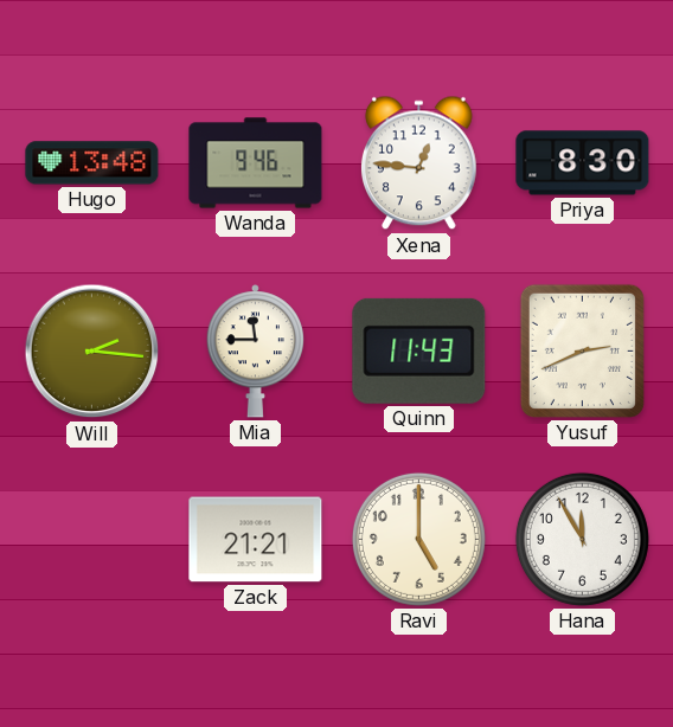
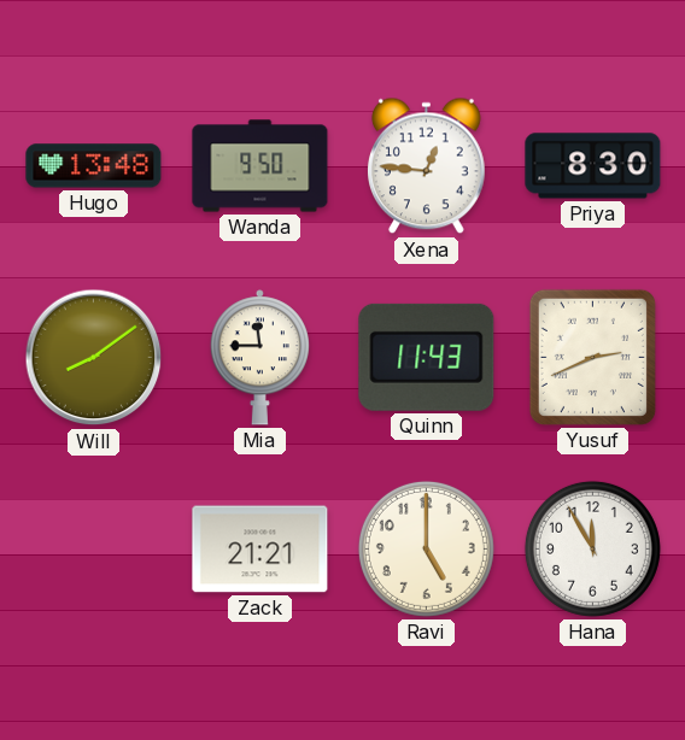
Wanda: 9:46 -> 9:50
Will: 2:16 -> 8:09
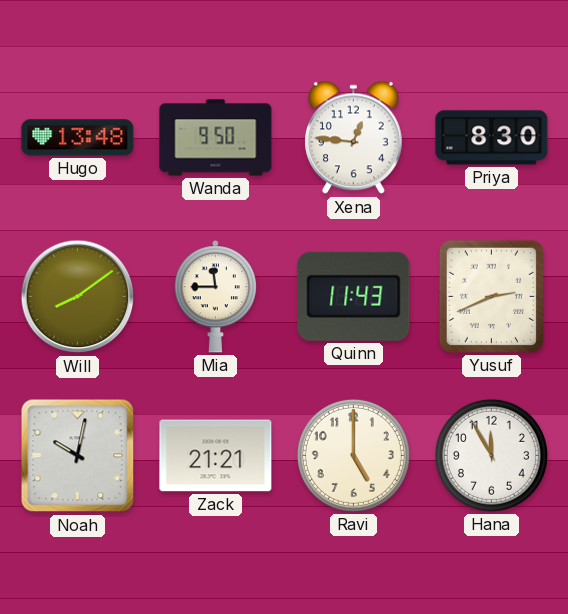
Noah: none -> 10:02
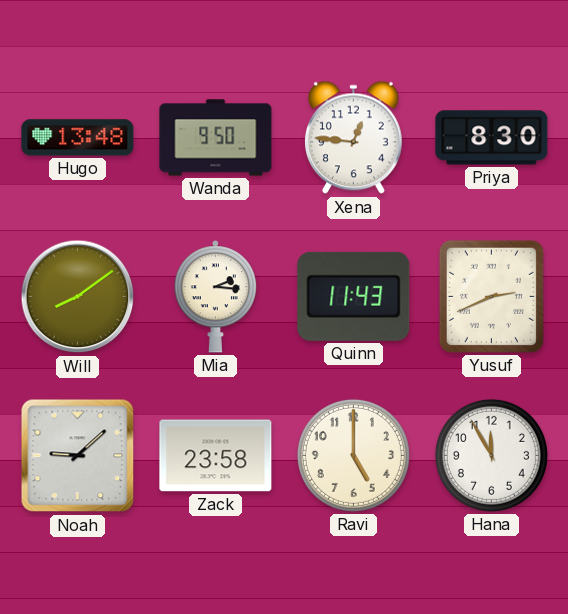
Mia: 11:45 -> 2:16
Noah: 10:02 -> 9:08
Zack: 21:21 -> 23:58
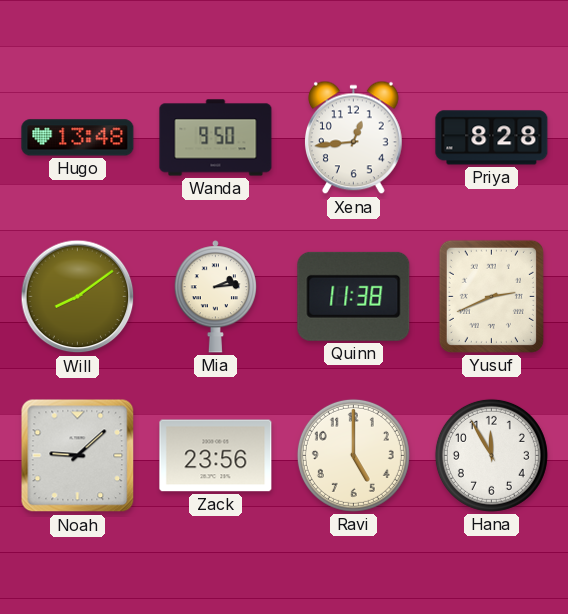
Xena: 12:46 -> 12:44
Priya: 8:30 -> 8:28
Mia: 2:16 -> 2:14
Quinn: 11:43 -> 11:38
Zack: 23:58 -> 23:56
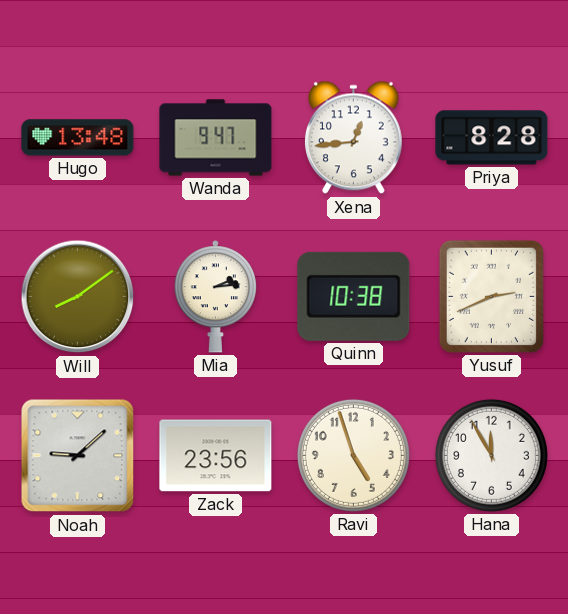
Wanda: 9:50 -> 9:47
Quinn: 11:38 -> 10:38
Ravi: 5:00 -> 4:57
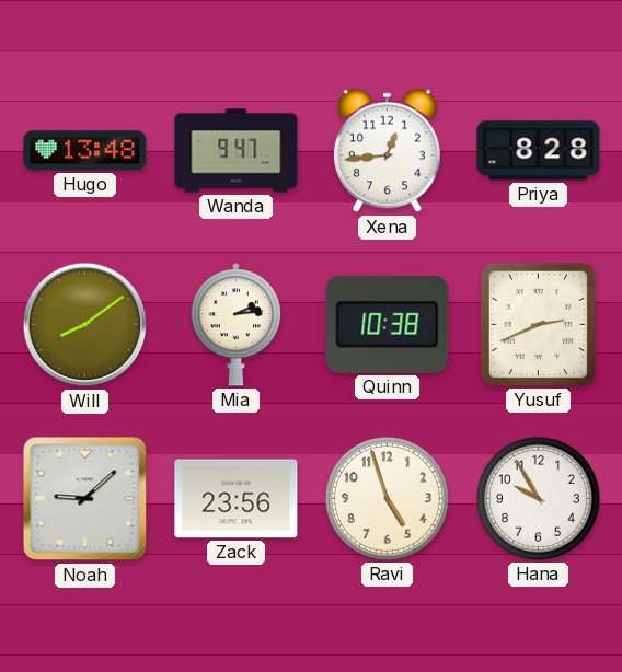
Hana: 11:55 -> 9:55
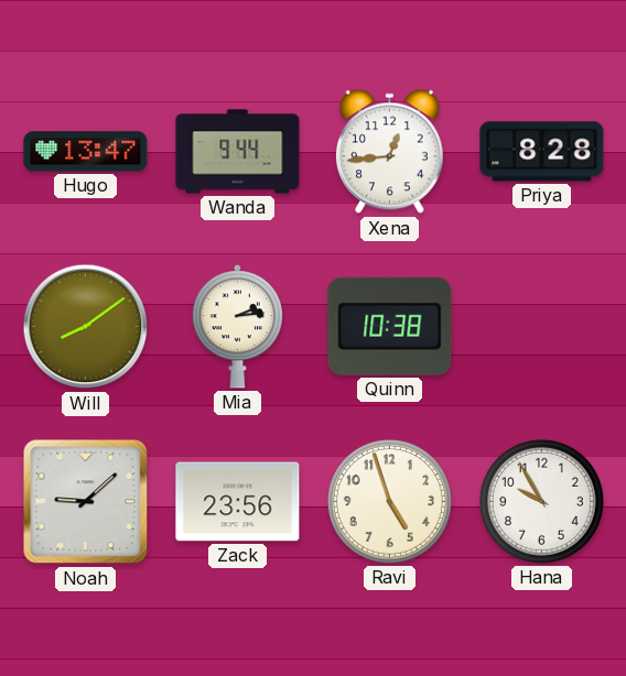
Hugo: 13:48 -> 13:47
Wanda: 9:47 -> 9:44
Yusuf: 2:41 -> none
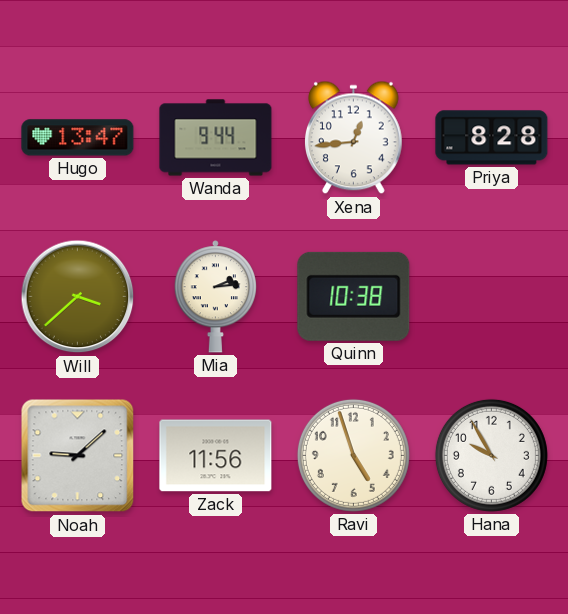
Will: 8:09 -> 3:38
Zack: 23:56 -> 11:56
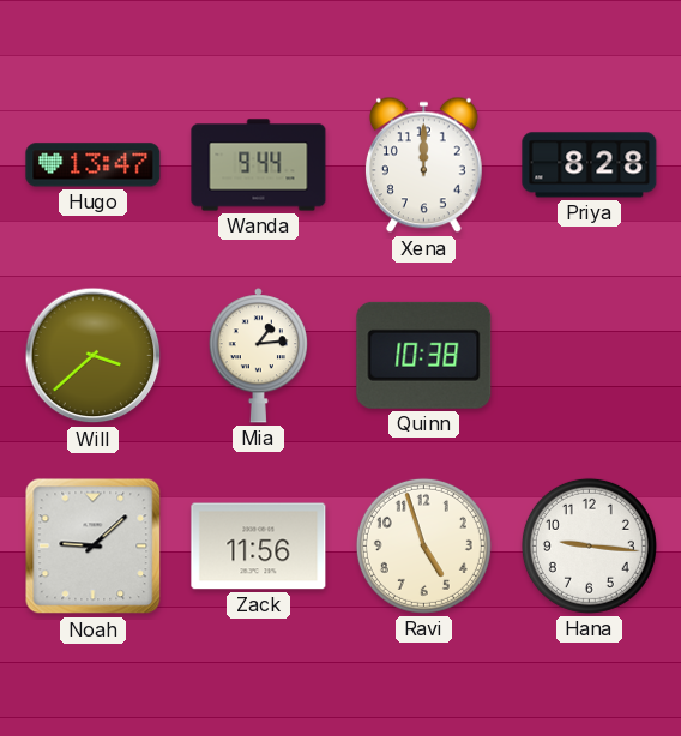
Xena: 12:44 -> 12:00
Mia: 2:14 -> 1:14
Hana: 9:55 -> 9:16
